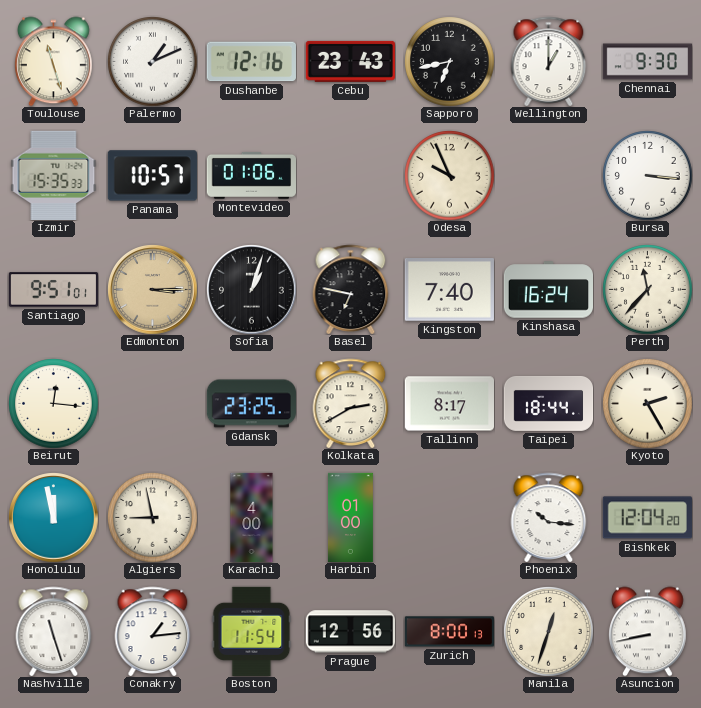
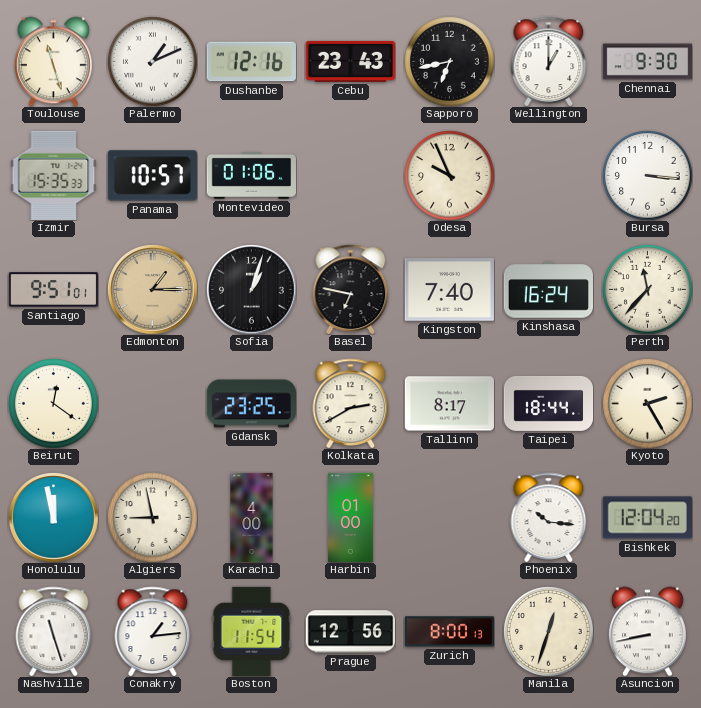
Edmonton: 3:15 -> 1:15
Beirut: 12:16 -> 12:21
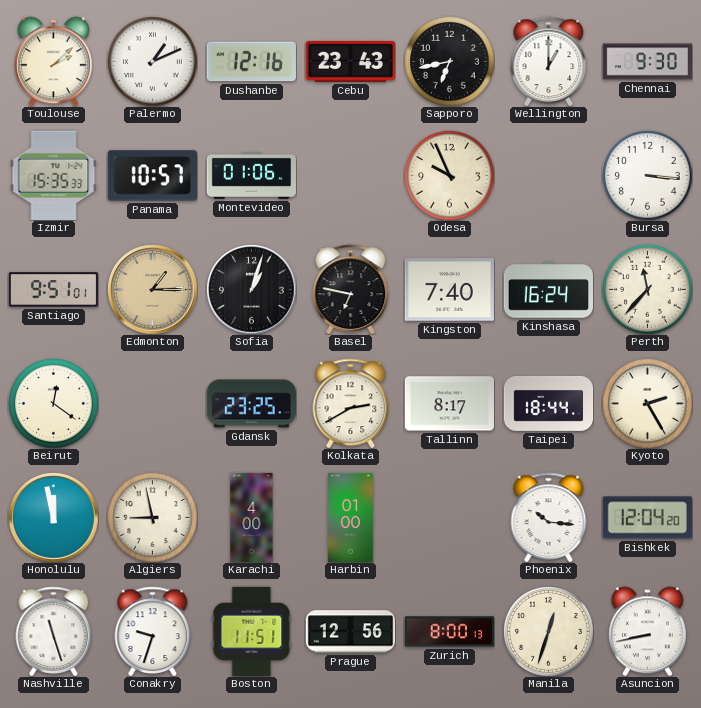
Toulouse: 11:27 -> 2:08
Conakry: 1:14 -> 9:33
Boston: 11:54 -> 11:51
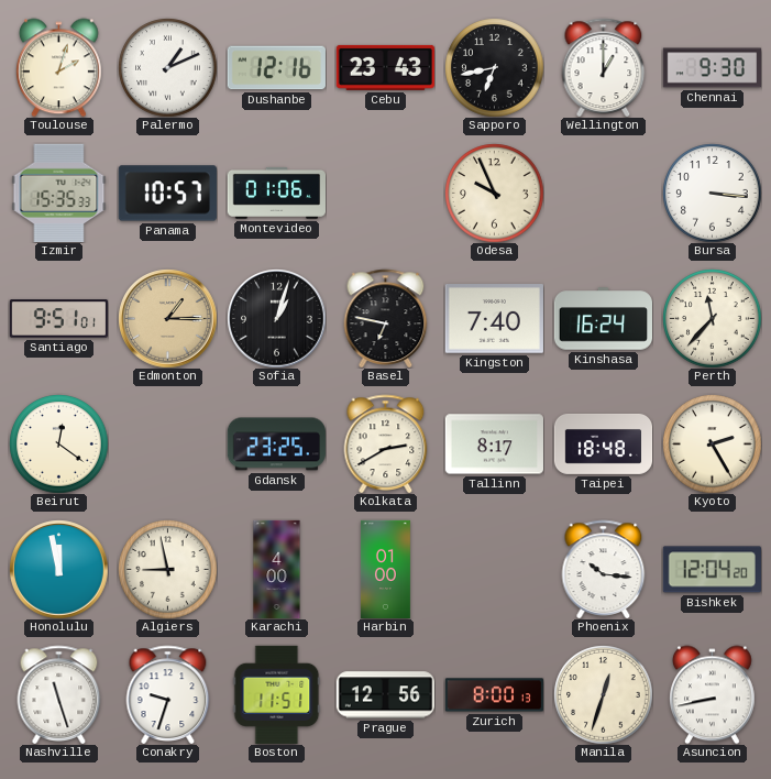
Toulouse: 2:08 -> 2:03
Taipei: 18:44 -> 18:48
